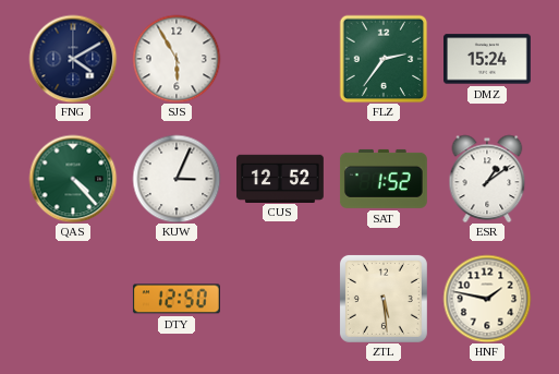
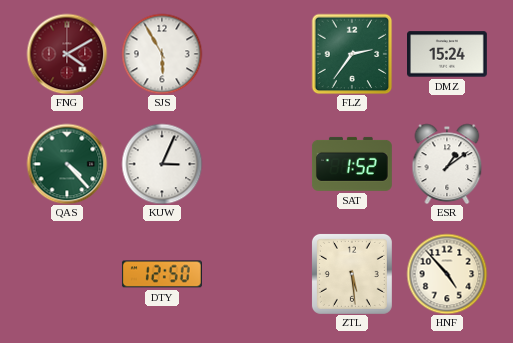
FNG dial: navy -> burgundy
CUS: 12:52 -> none
HNF: 1:47 -> 4:53
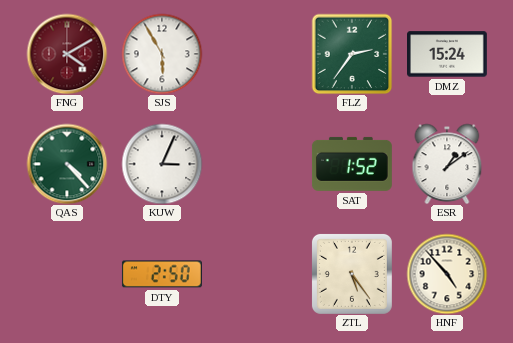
DTY: 12:50 -> 2:50
ZTL: 5:29 -> 5:24
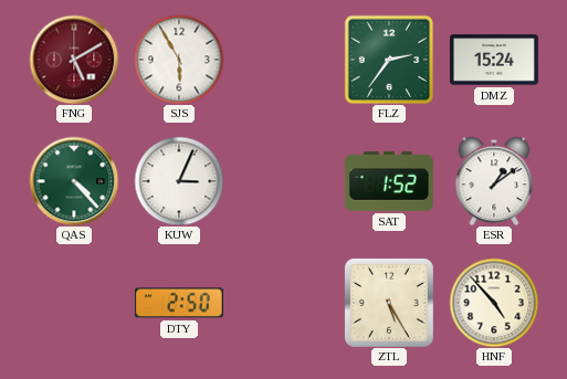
FNG: 4:10 -> 5:10
ZTL: 5:24 -> 5:25
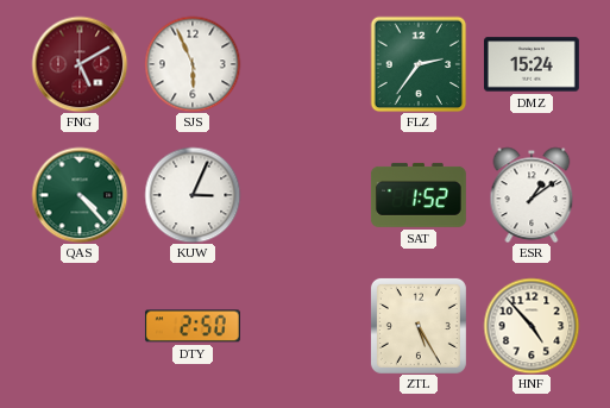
SJS: 5:55 -> 5:56
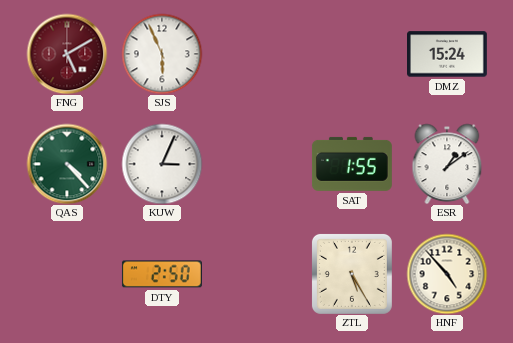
FLZ: 2:36 -> none
SAT: 1:52 -> 1:55
